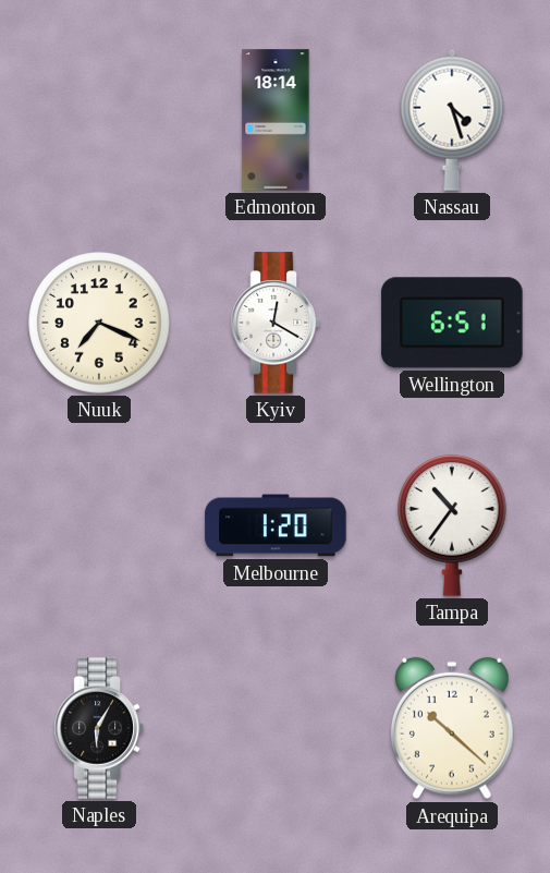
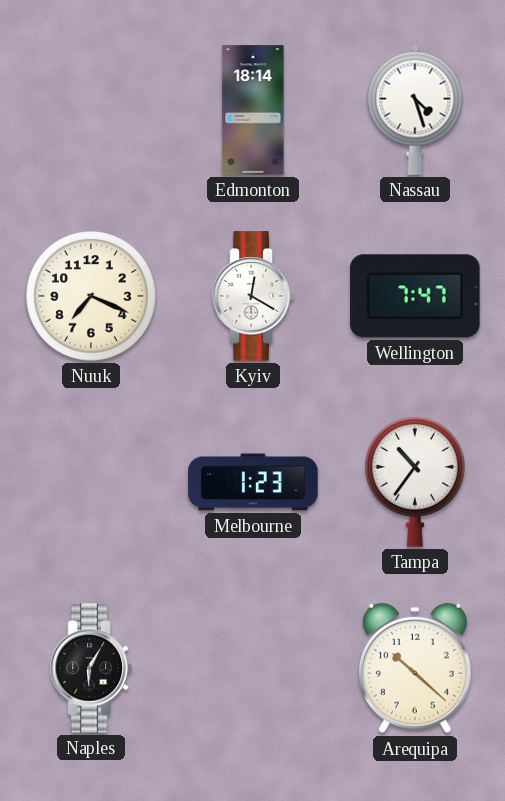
Wellington: 6:51 -> 7:47
Melbourne: 1:20 -> 1:23
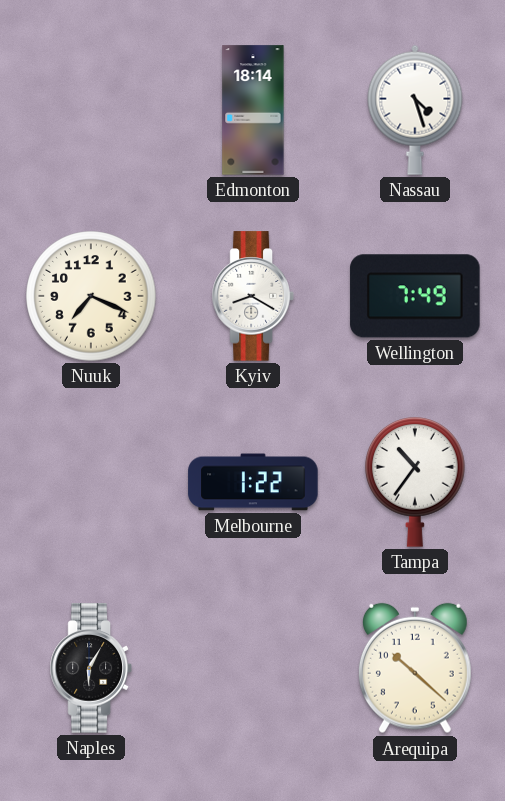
Kyiv: 12:20 -> 8:20
Wellington: 7:47 -> 7:49
Melbourne: 1:23 -> 1:22
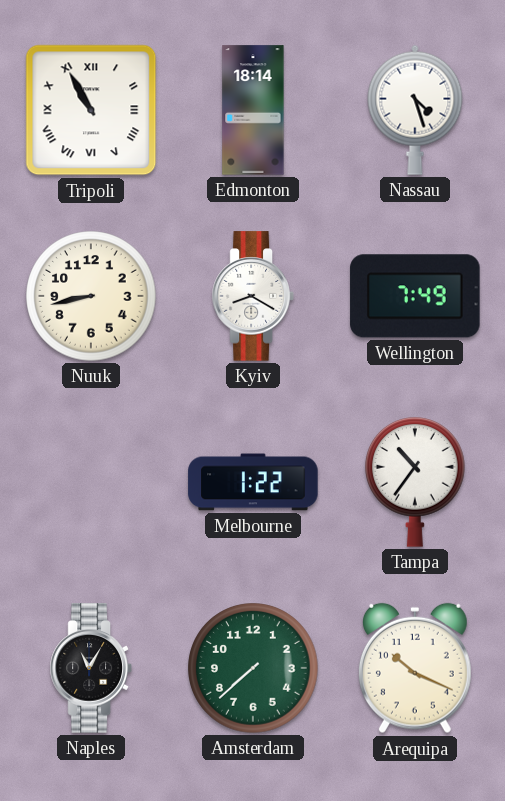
Tripoli: none -> 10:55
Nuuk: 7:19 -> 8:43
Naples: 6:05 -> 11:05
Amsterdam: none -> 7:38
Arequipa: 10:22 -> 10:19
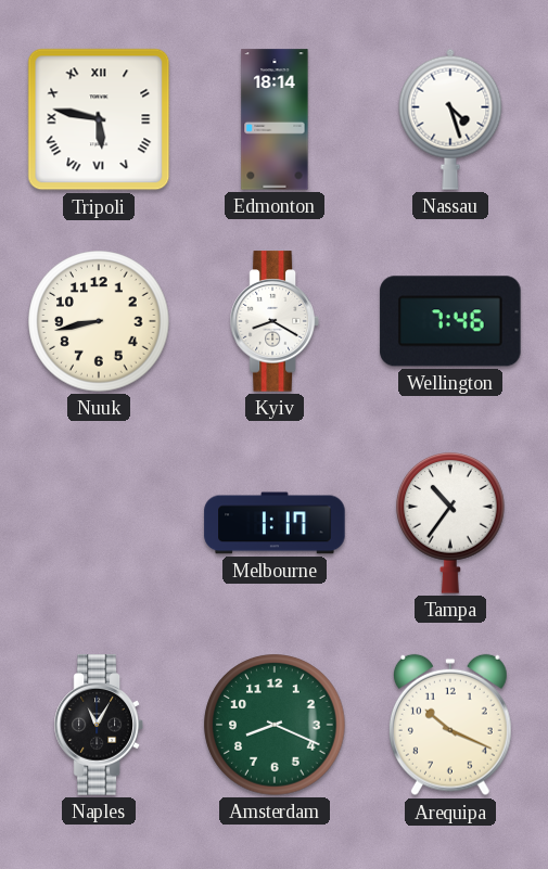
Tripoli: 10:55 -> 5:47
Wellington: 7:49 -> 7:46
Melbourne: 1:22 -> 1:17
Amsterdam: 7:38 -> 8:19
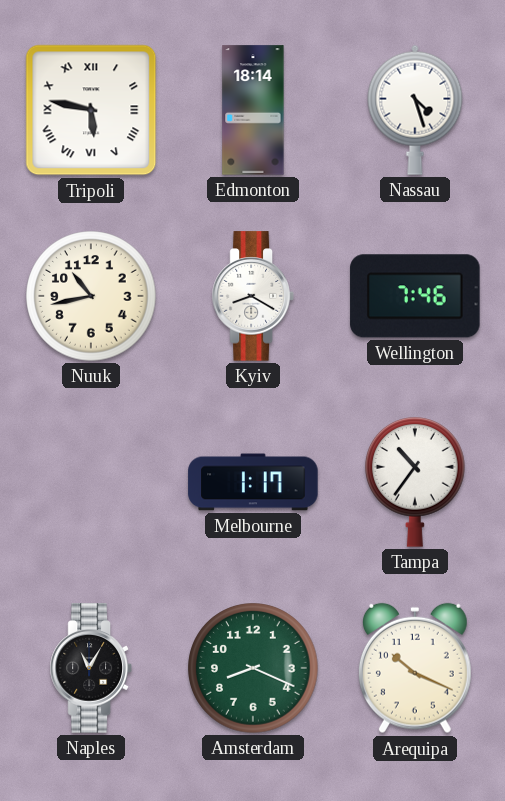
Nuuk: 8:43 -> 10:43
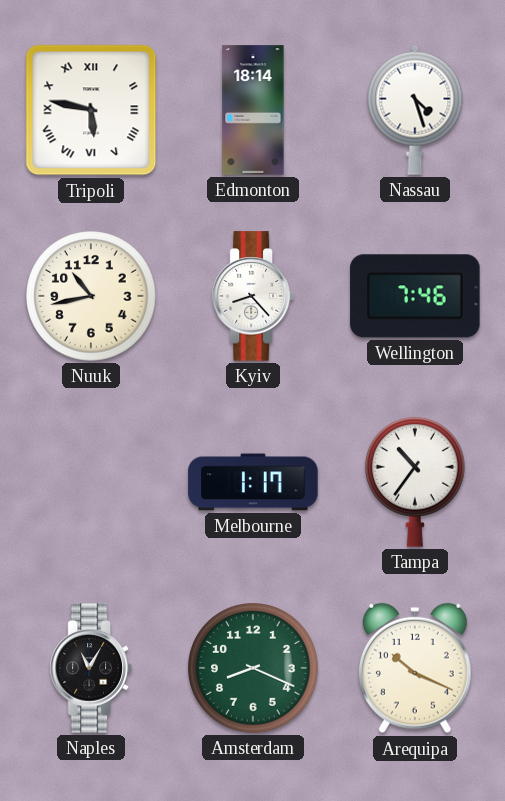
Kyiv: 8:20 -> 8:23
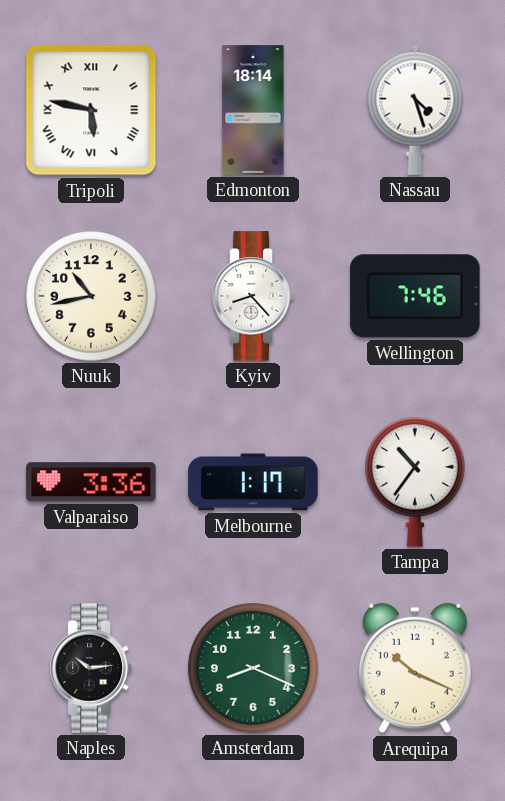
Valparaiso: none -> 3:36
Naples: 11:05 -> 10:14
